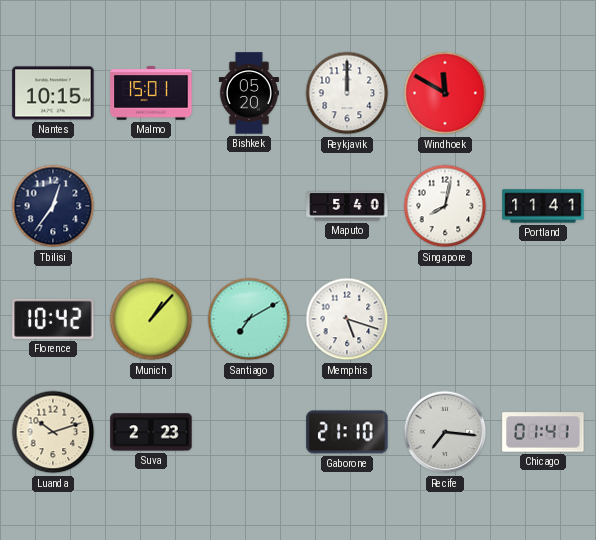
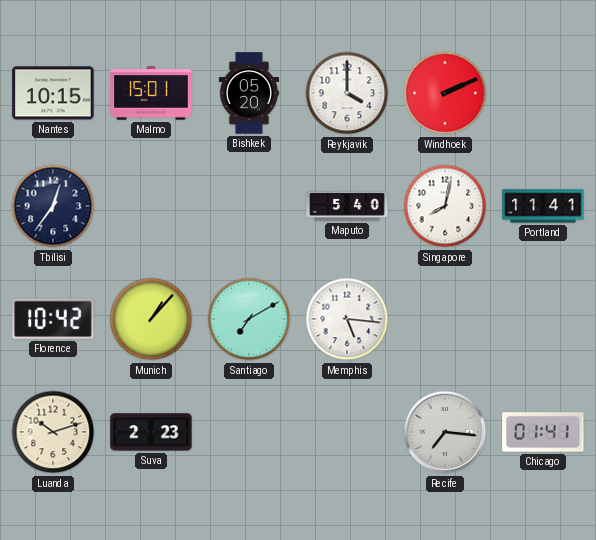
Reykjavik: 12:00 -> 4:00
Windhoek: 11:50 -> 2:11
Memphis: 5:18 -> 5:16
Gaborone: 21:10 -> none
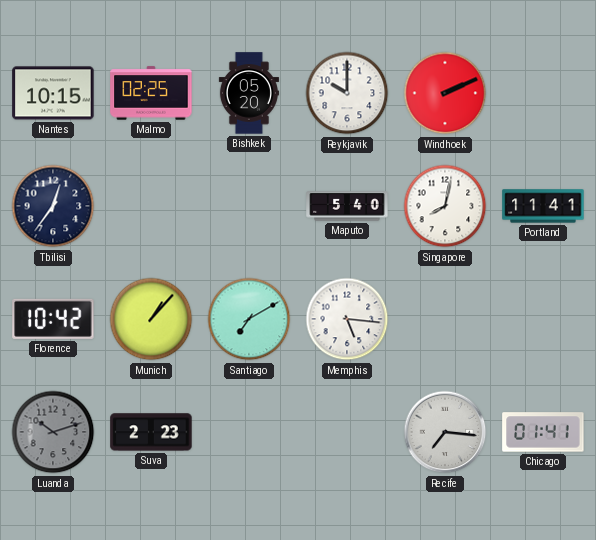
Malmo: 15:01 -> 02:25
Reykjavik: 4:00 -> 10:00
Luanda dial: cream -> grey
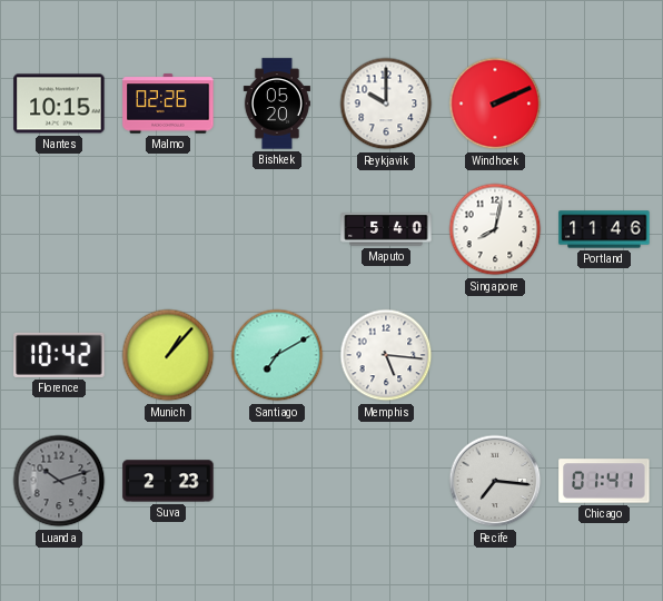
Malmo: 02:25 -> 02:26
Tbilisi: 12:36 -> none
Portland: 11:41 -> 11:46
